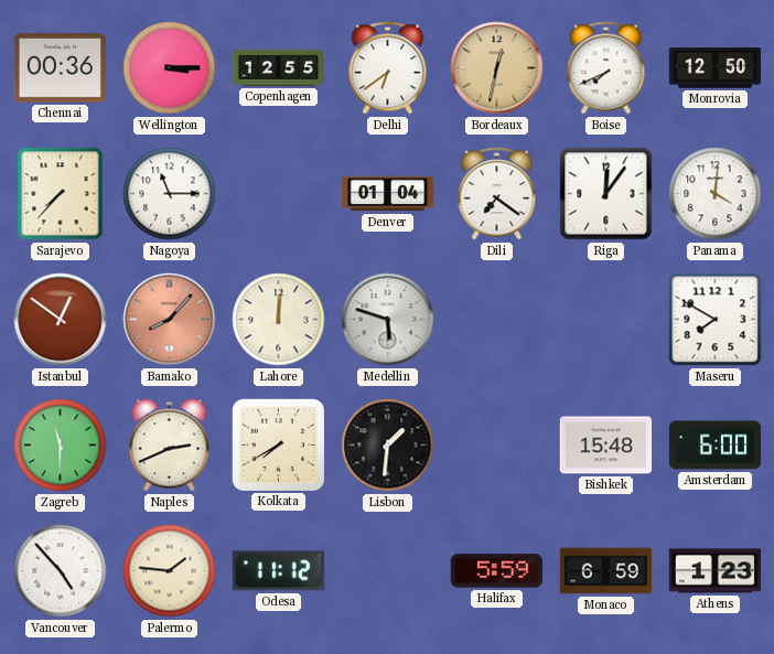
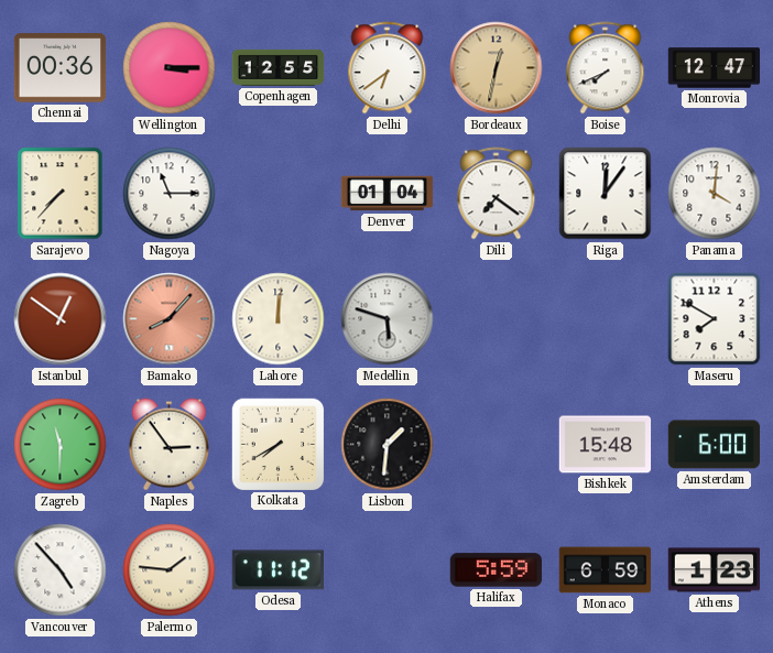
Monrovia: 12:50 -> 12:47
Naples: 2:41 -> 2:54
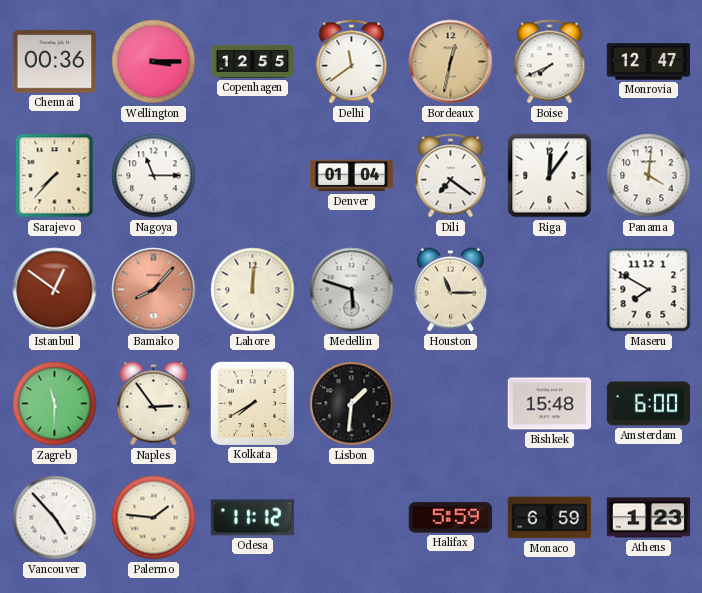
Delhi: 6:39 -> 11:39
Houston: none -> 11:15
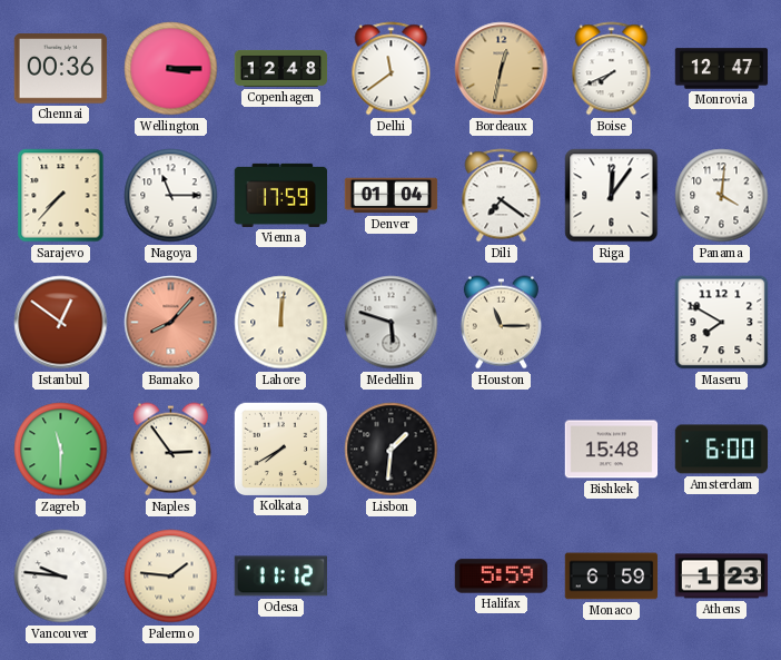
Copenhagen: 12:55 -> 12:48
Vienna: none -> 17:59
Vancouver: 4:53 -> 9:46
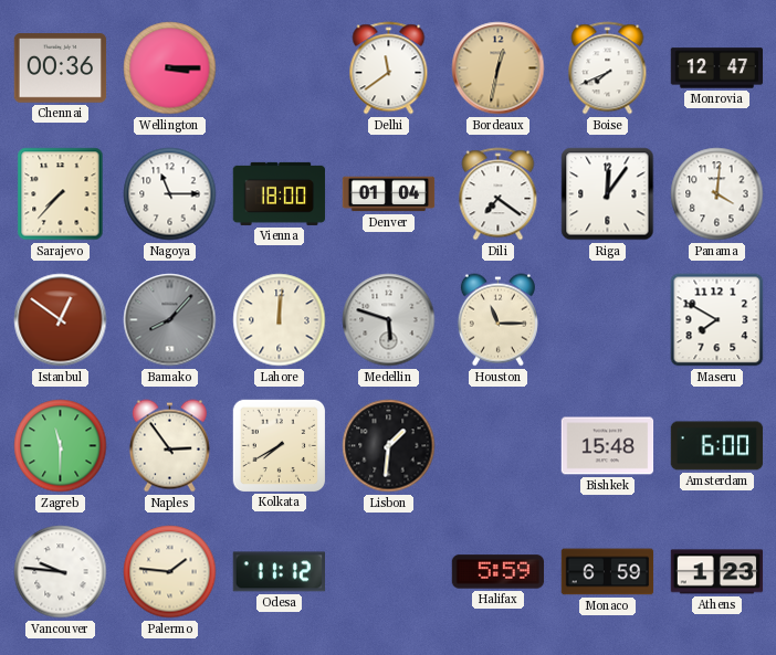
Copenhagen: 12:48 -> none
Vienna: 17:59 -> 18:00
Bamako dial: salmon -> grey
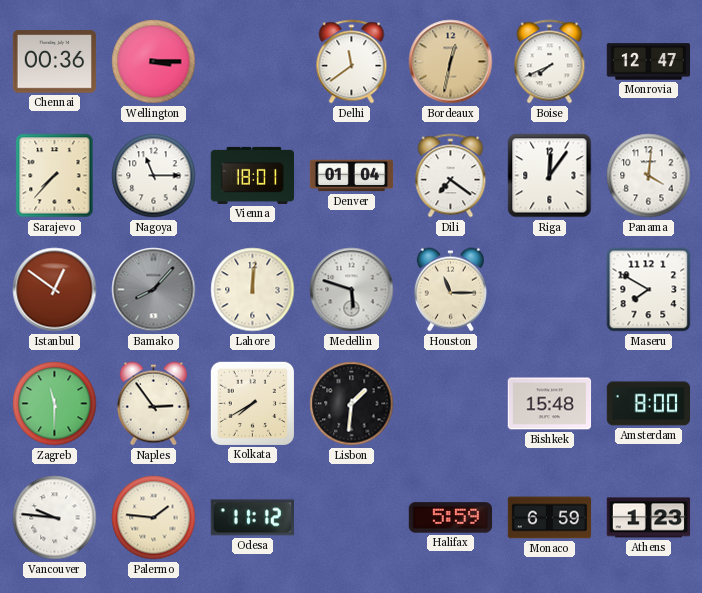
Vienna: 18:00 -> 18:01
Amsterdam: 6:00 -> 8:00
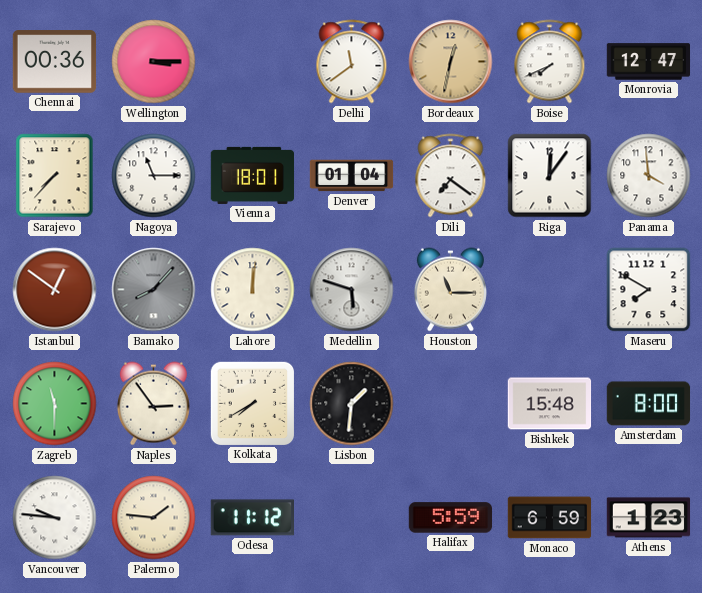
Panama: 4:01 -> 3:59
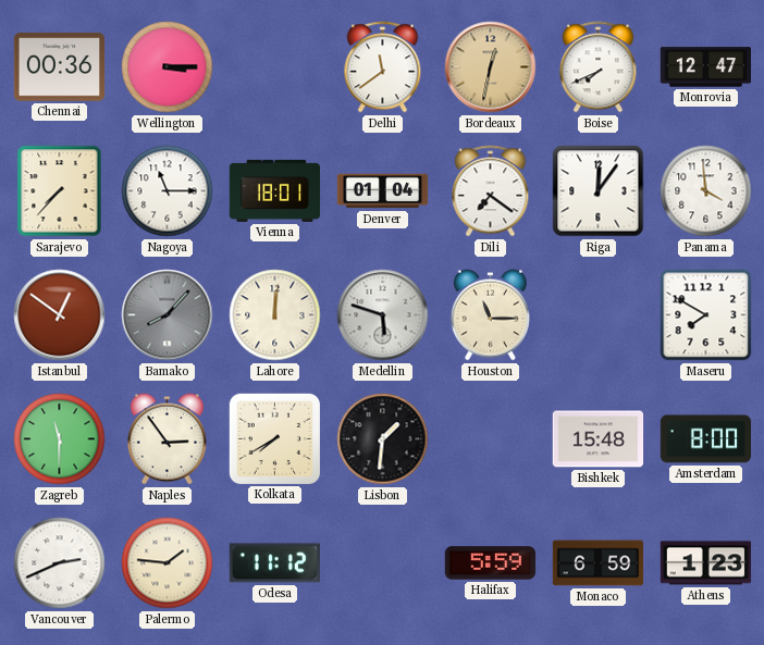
Vancouver: 9:46 -> 2:41
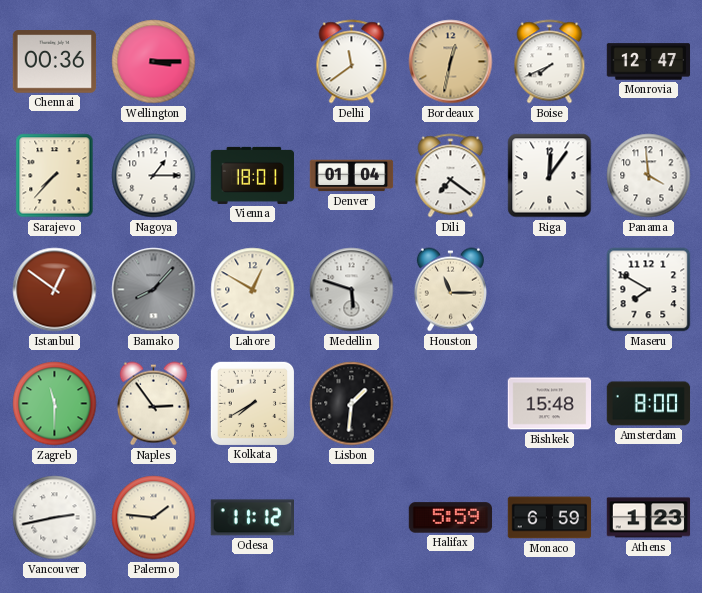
Nagoya: 11:15 -> 1:15
Lahore: 12:01 -> 12:50
Vancouver: 2:41 -> 2:43
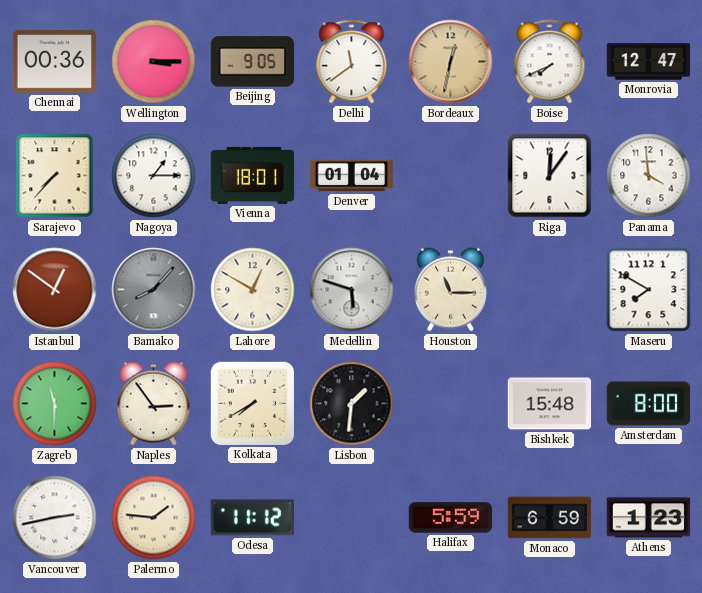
Beijing: none -> 9:05
Dili: 7:21 -> none
